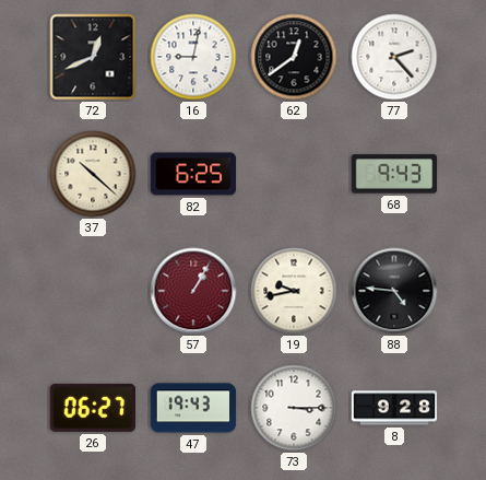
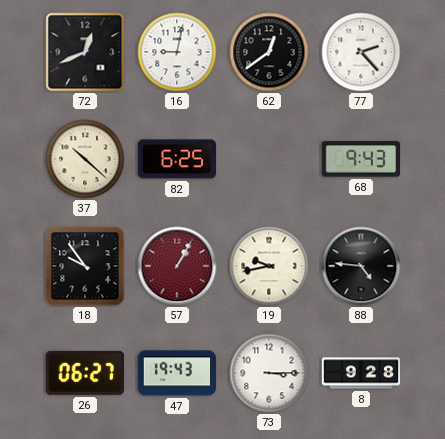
18: none -> 9:54
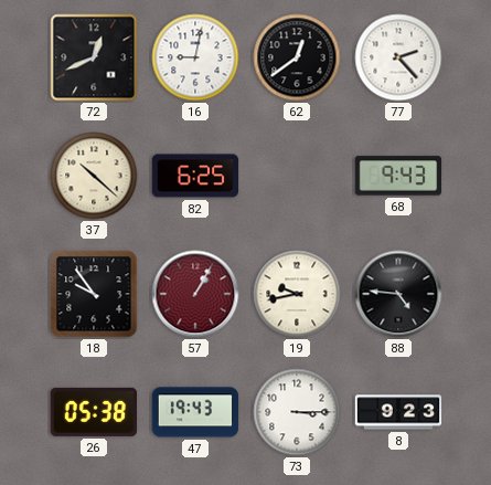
26: 06:27 -> 05:38
8: 9:28 -> 9:23
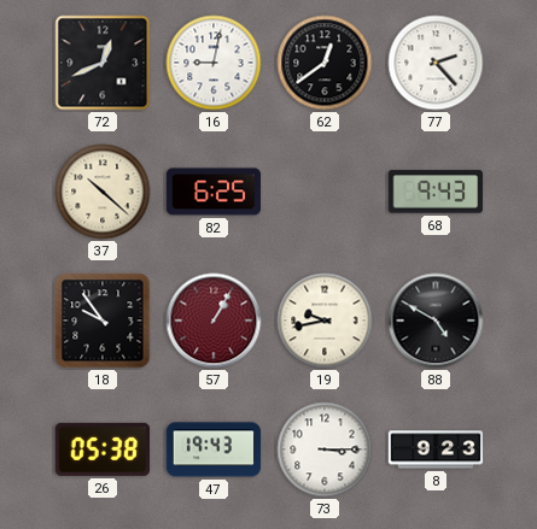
88: 4:46 -> 4:50
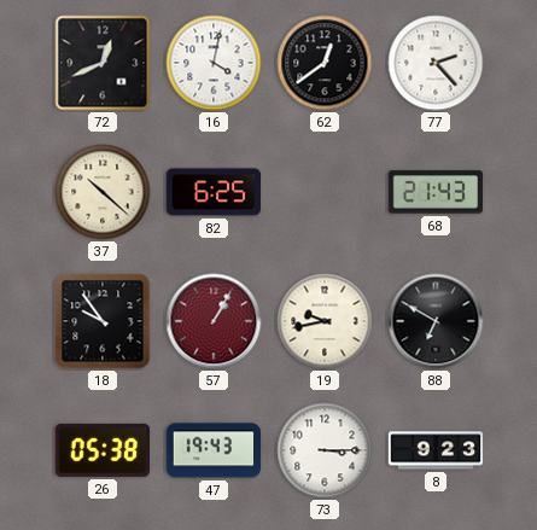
16: 9:02 -> 4:02
68: 9:43 -> 21:43
88: 4:50 -> 6:50
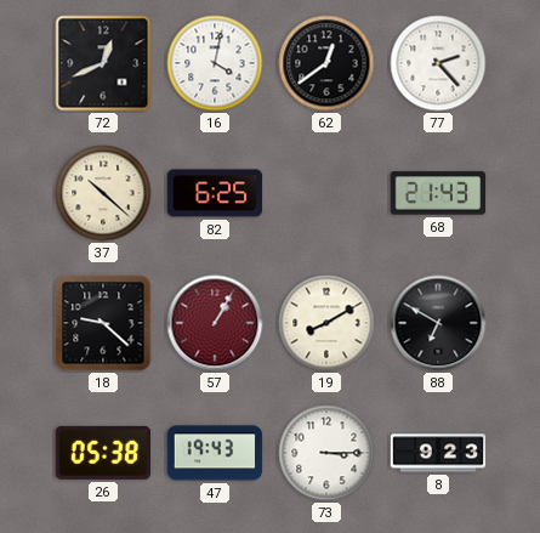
18: 9:54 -> 9:22
19: 9:43 -> 8:10
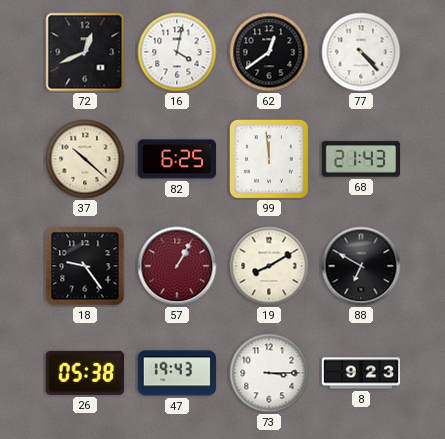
77: 2:23 -> 4:23
99: none -> 11:59
18: 9:22 -> 9:24
